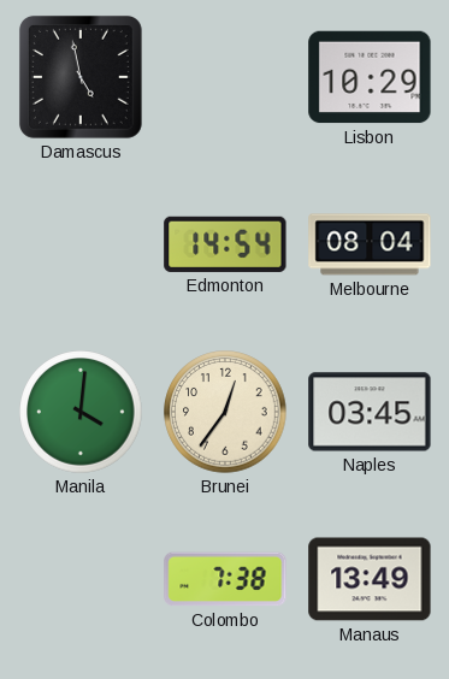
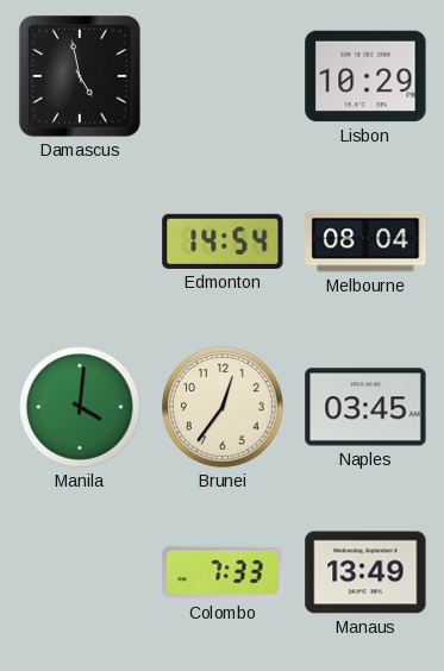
Colombo: 7:38 -> 7:33
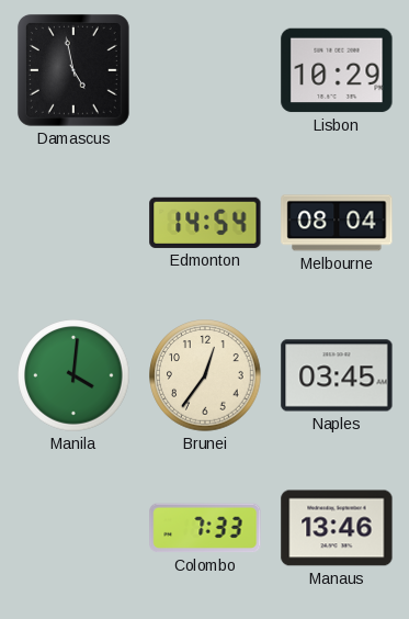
Manaus: 13:49 -> 13:46
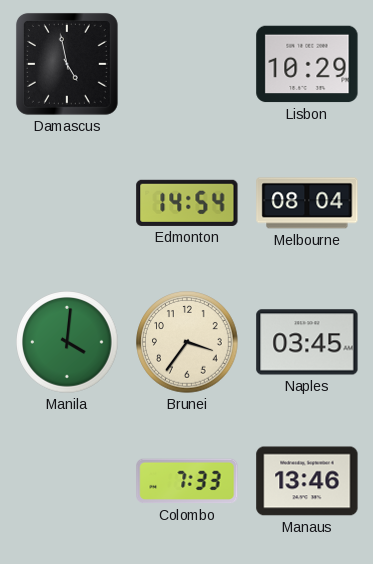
Brunei: 12:36 -> 3:36
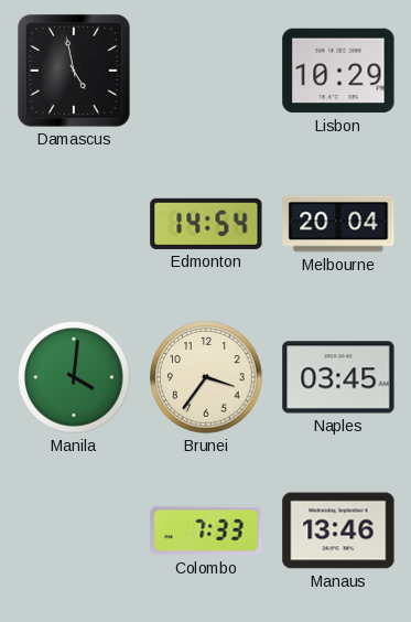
Melbourne: 08:04 -> 20:04
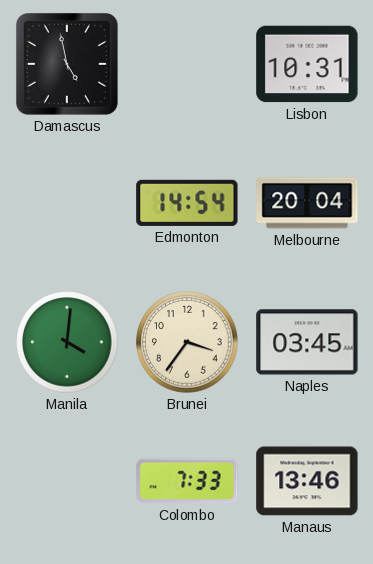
Lisbon: 10:29 -> 10:31
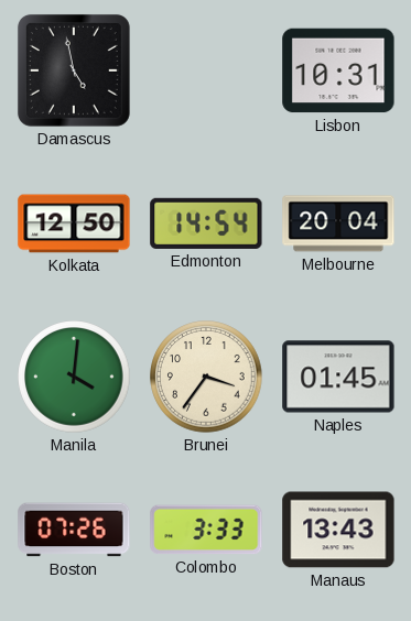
Kolkata: none -> 12:50
Naples: 03:45 -> 01:45
Boston: none -> 07:26
Colombo: 7:33 -> 3:33
Manaus: 13:46 -> 13:43
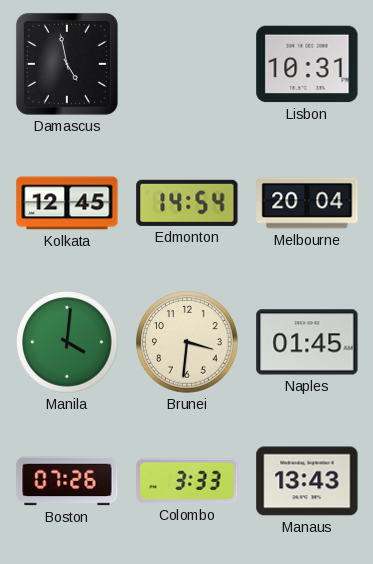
Kolkata: 12:50 -> 12:45
Brunei: 3:36 -> 3:31
